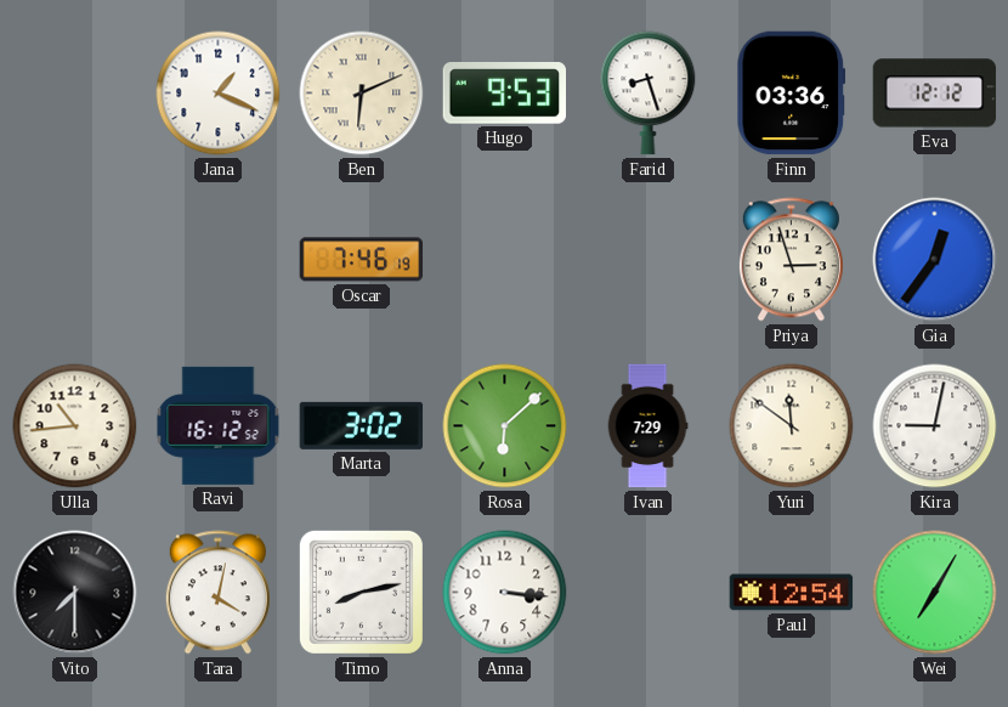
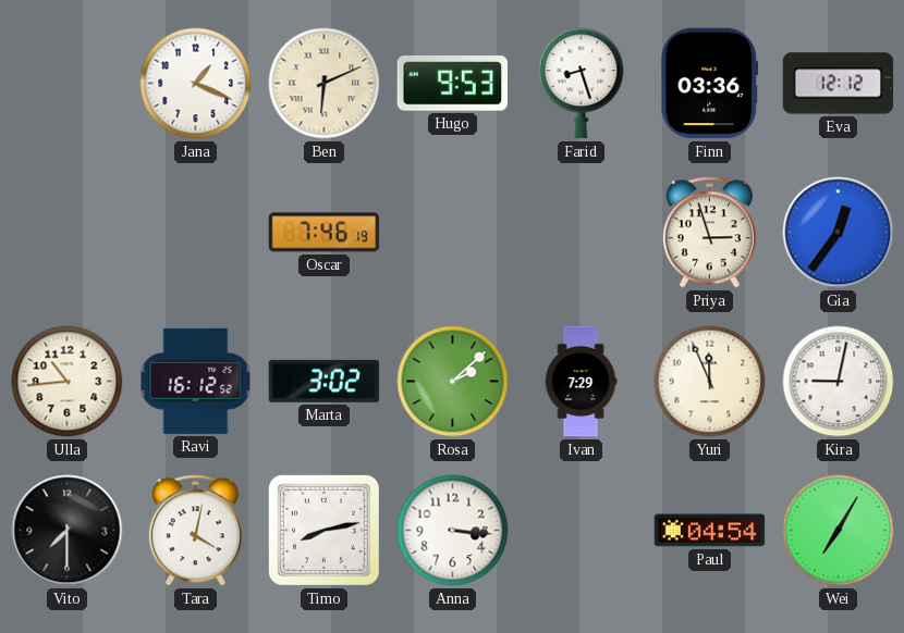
Rosa: 6:08 -> 2:08
Yuri: 11:51 -> 11:56
Paul: 12:54 -> 04:54
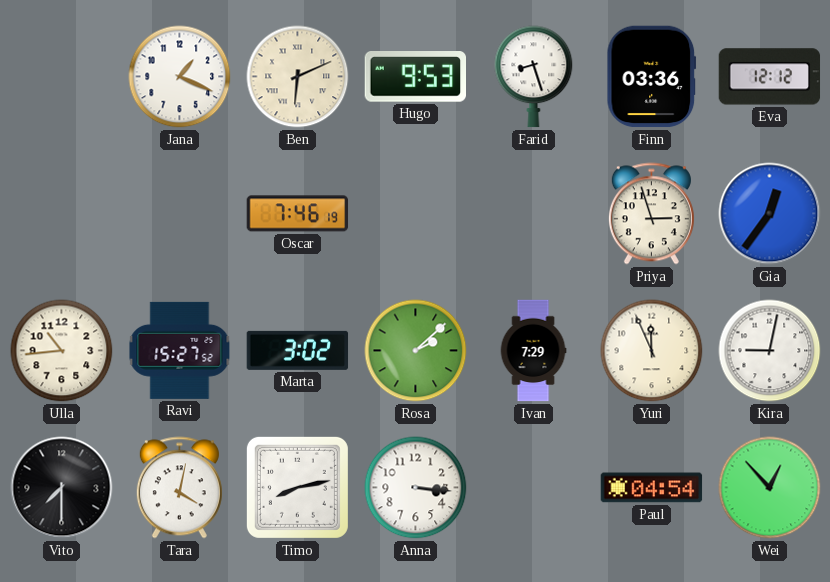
Ravi: 16:12 -> 15:27
Wei: 7:05 -> 12:53
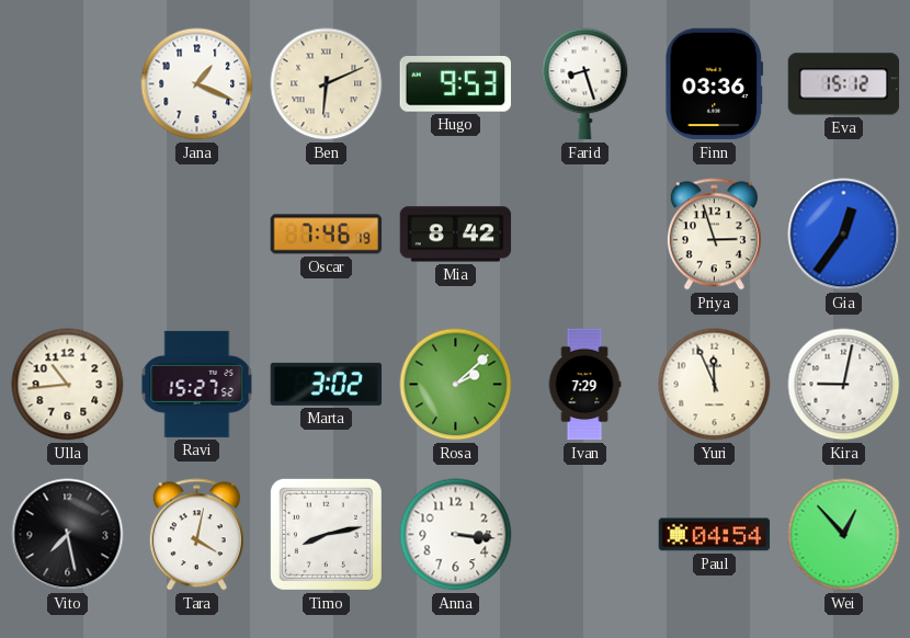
Eva: 12:12 -> 15:12
Mia: none -> 8:42
Vito: 7:30 -> 7:28
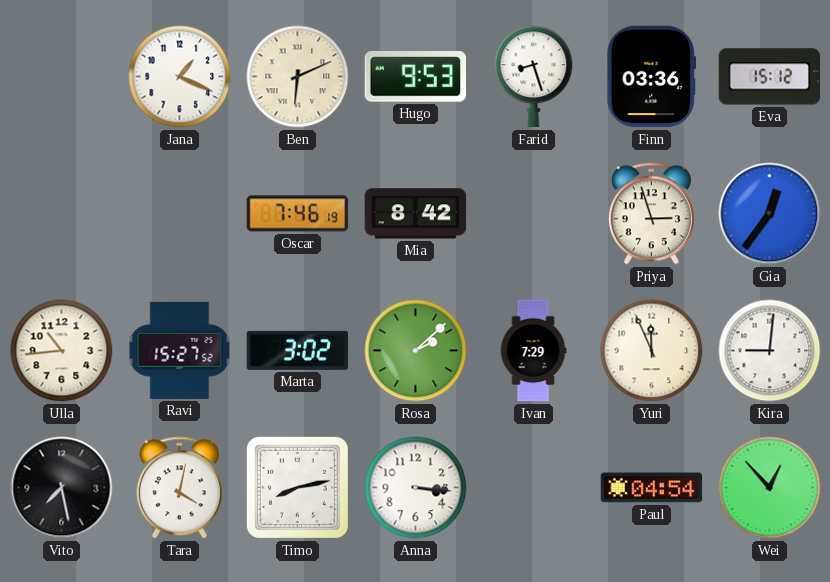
Kira: 9:02 -> 9:01
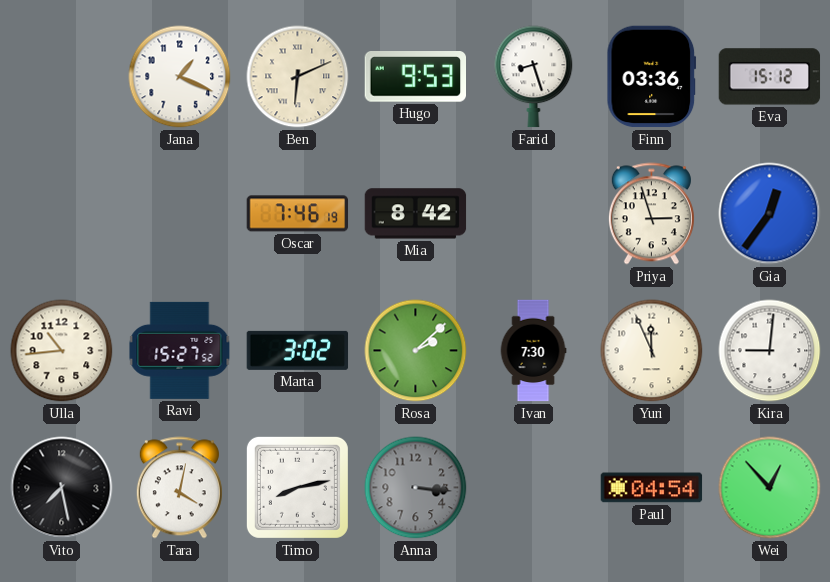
Ivan: 7:29 -> 7:30
Anna dial: white -> grey
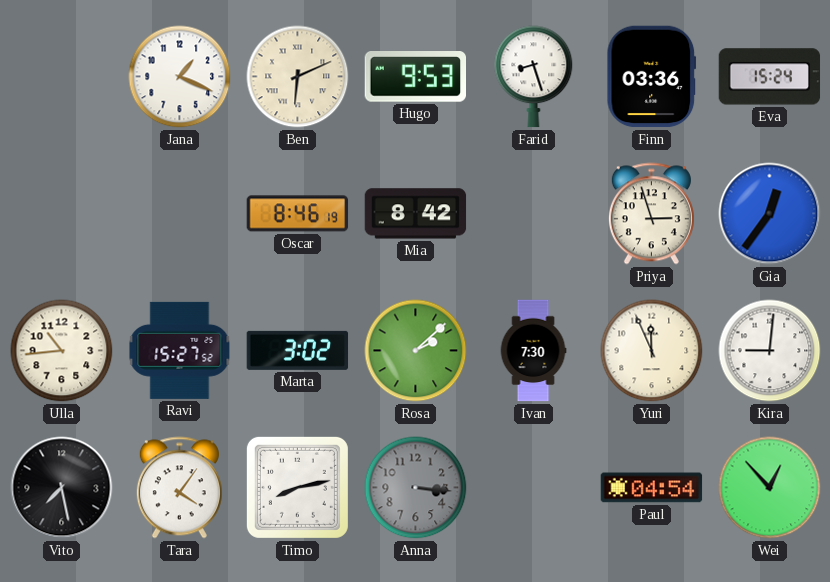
Eva: 15:12 -> 15:24
Oscar: 7:46 -> 8:46
Tara: 4:02 -> 4:06
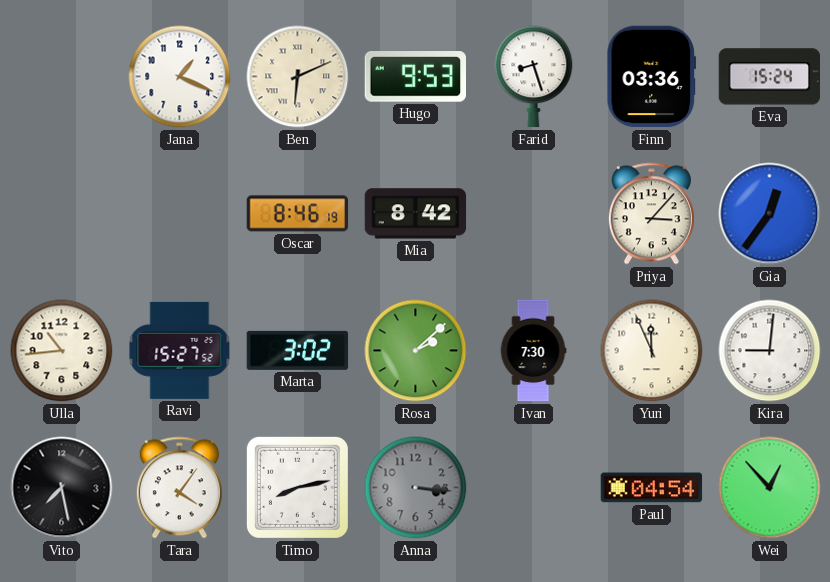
Priya: 2:57 -> 3:07
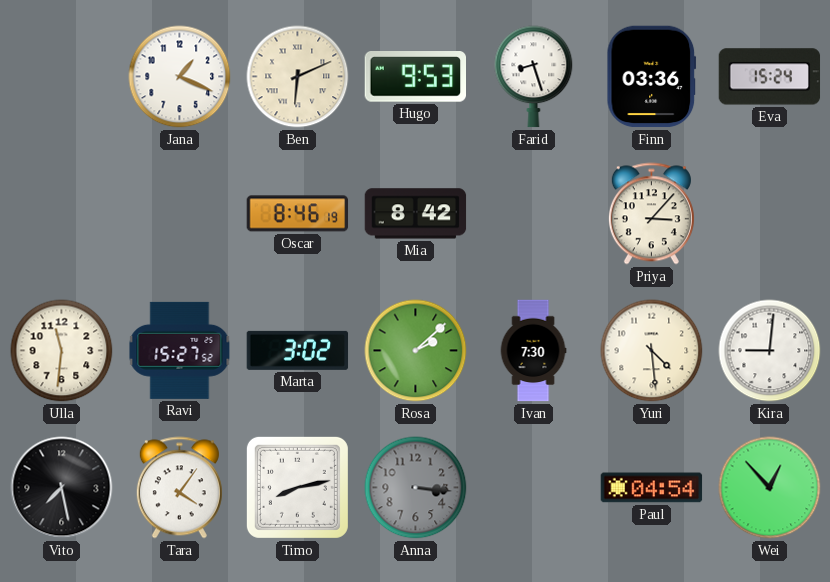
Gia: 12:36 -> none
Ulla: 10:44 -> 11:31
Yuri: 11:56 -> 4:29
